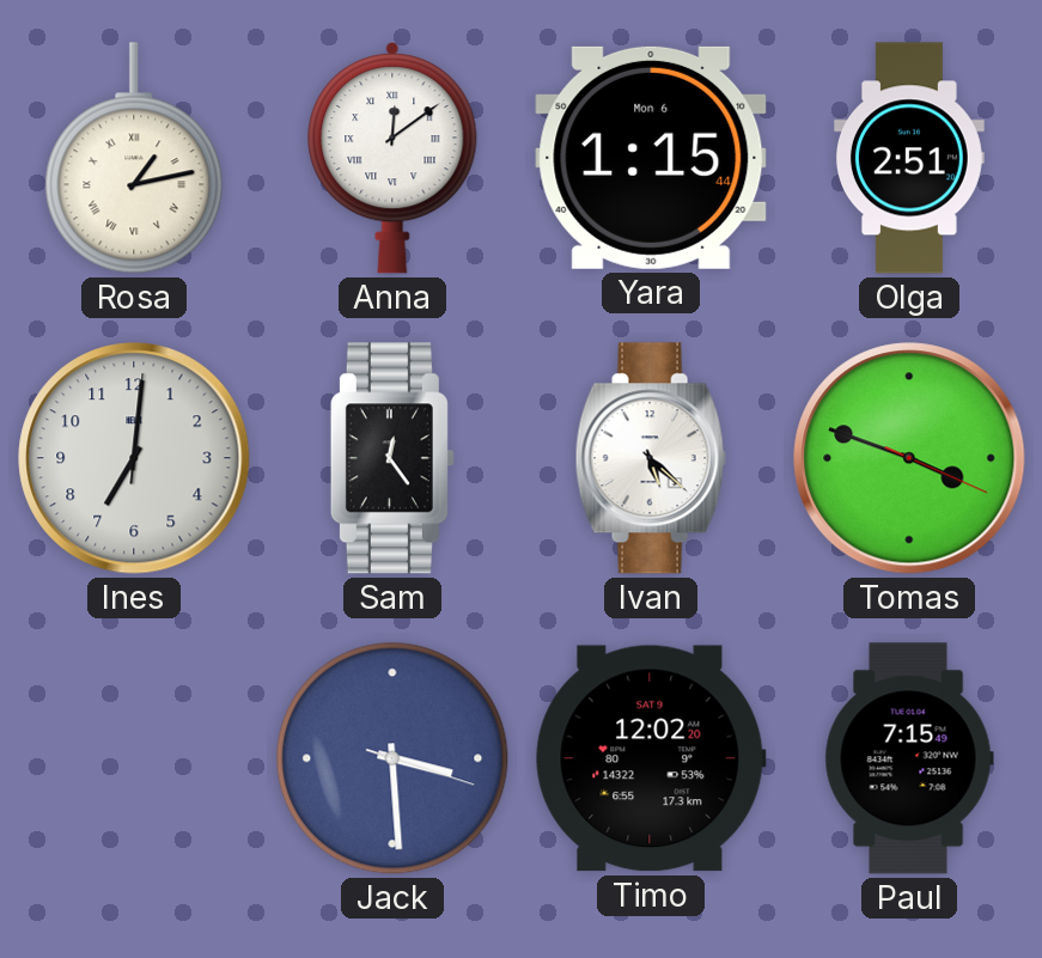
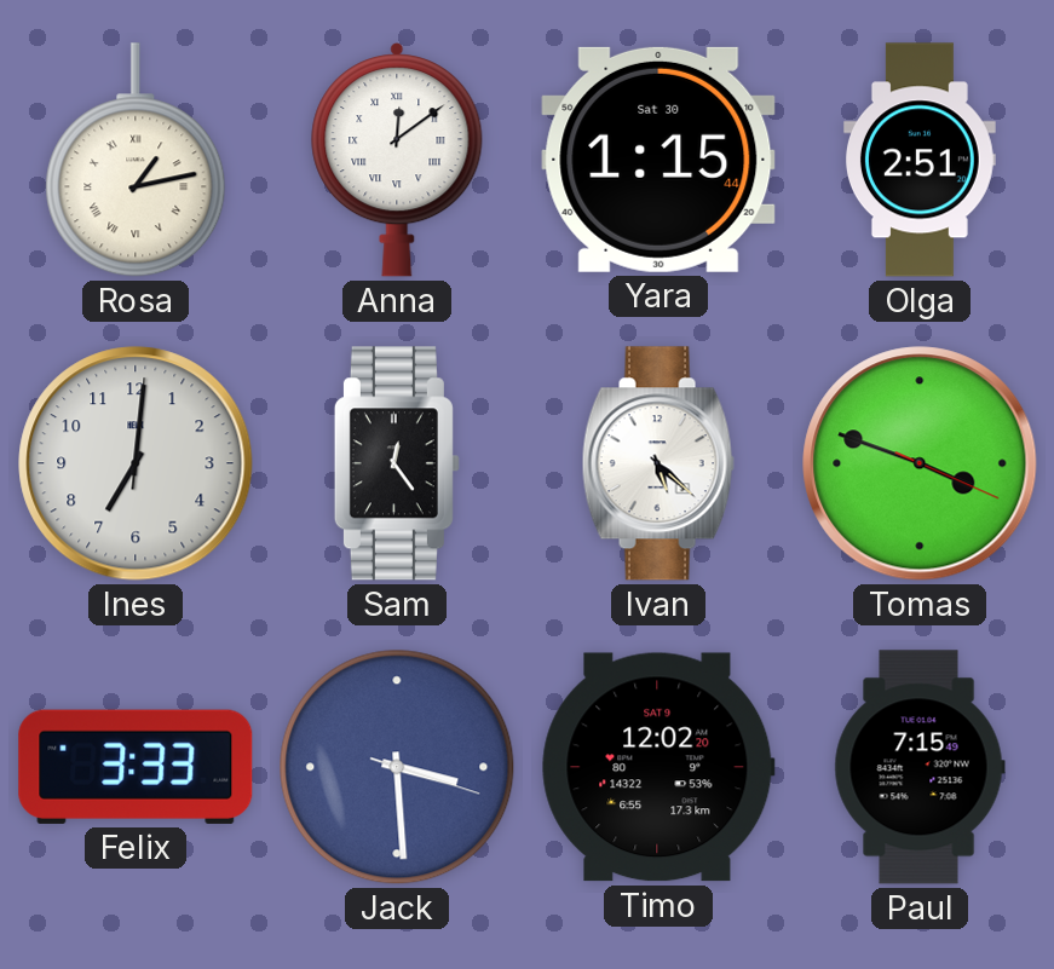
Yara date: Mon 6 -> Sat 30
Felix: none -> 3:33
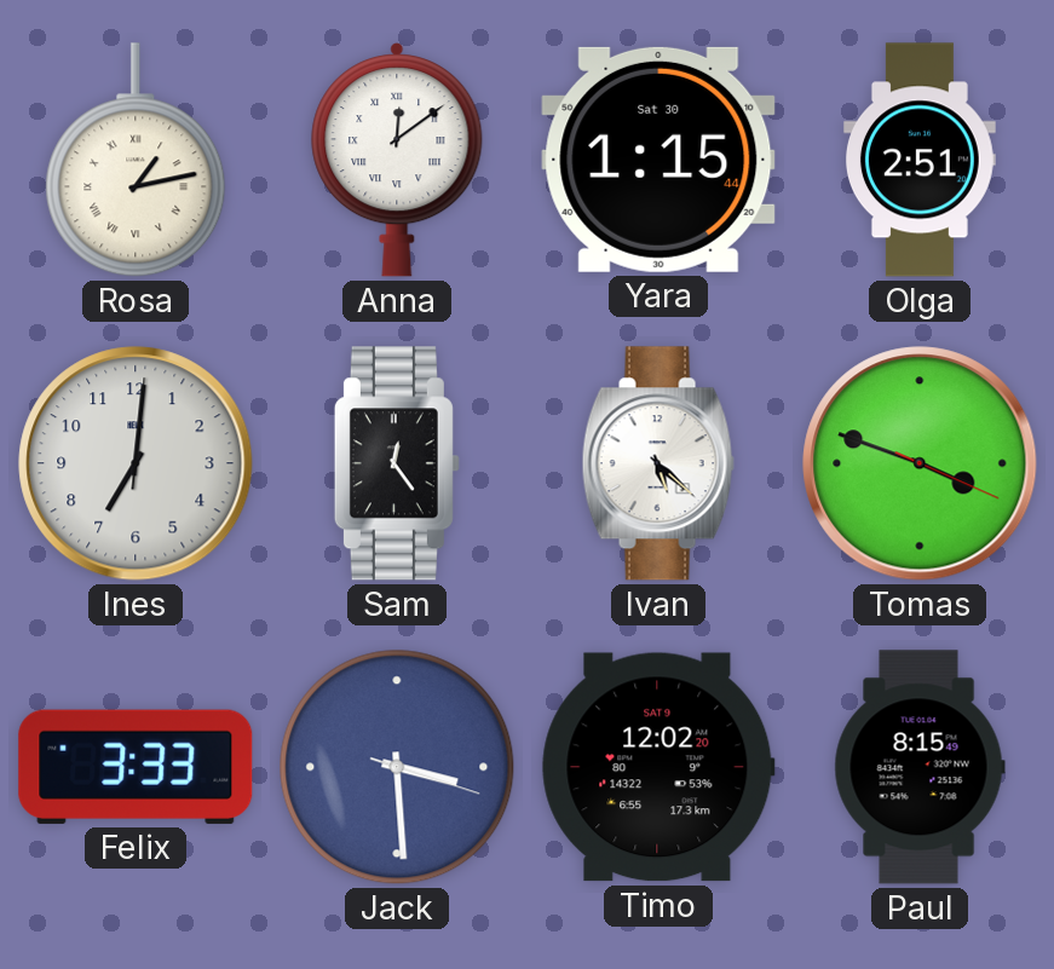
Paul: 7:15 -> 8:15
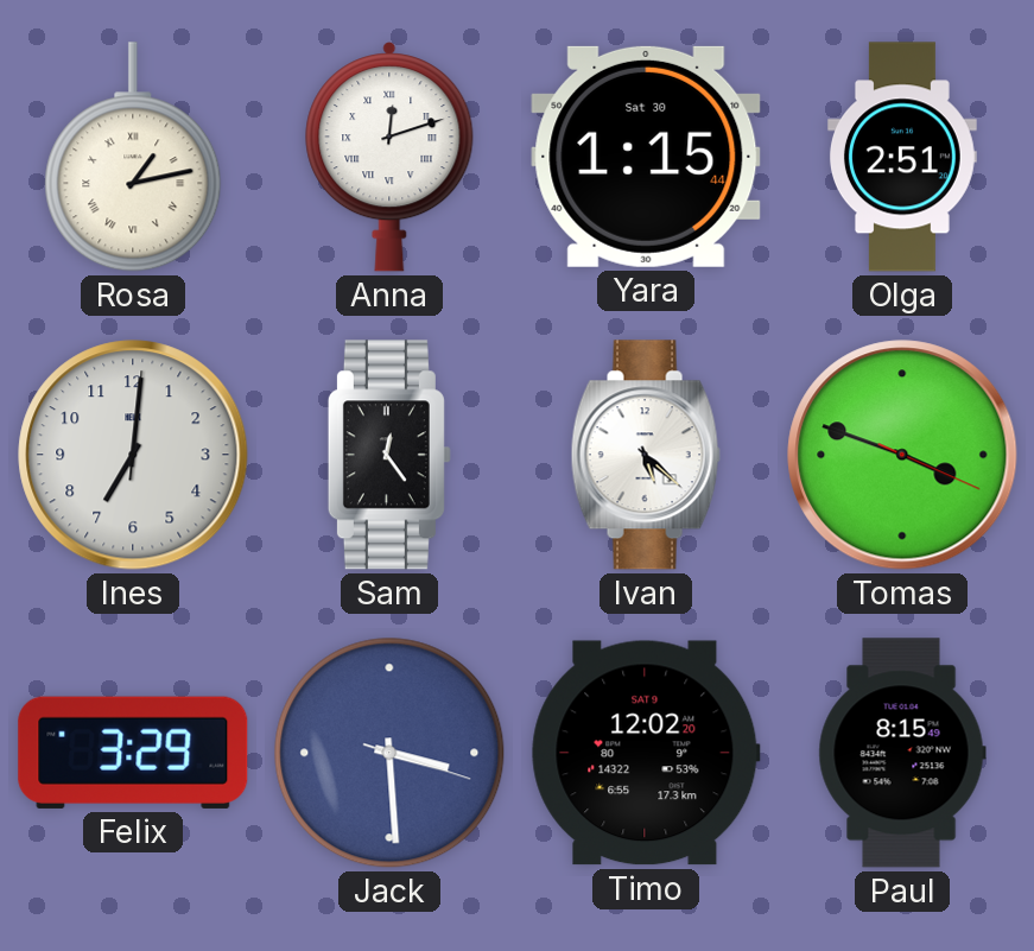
Anna: 12:09 -> 12:12
Felix: 3:33 -> 3:29
